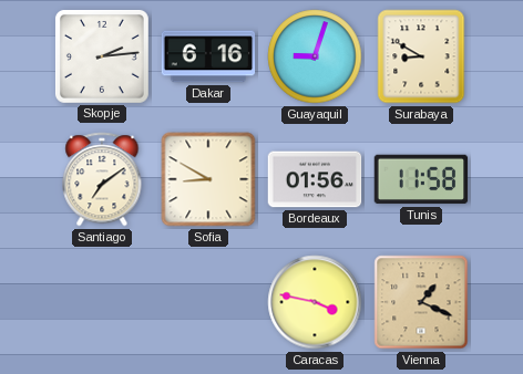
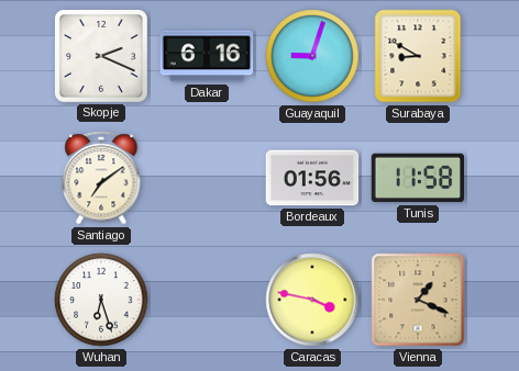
Skopje: 2:14 -> 2:19
Sofia: 8:50 -> none
Wuhan: none -> 6:27
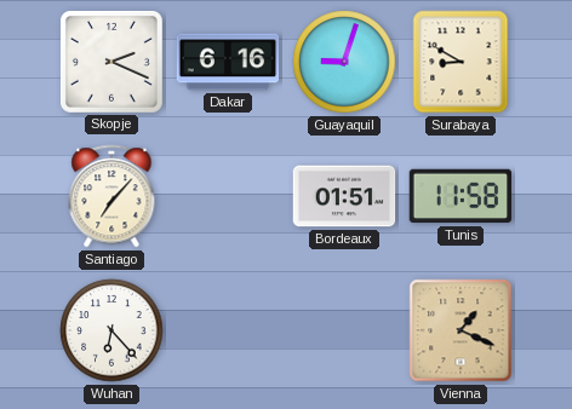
Santiago: 7:09 -> 7:07
Bordeaux: 01:56 -> 01:51
Wuhan: 6:27 -> 6:23
Caracas: 3:47 -> none
